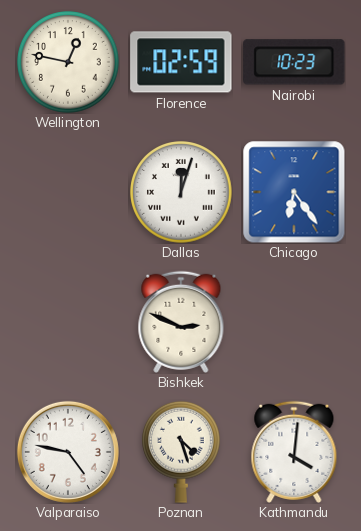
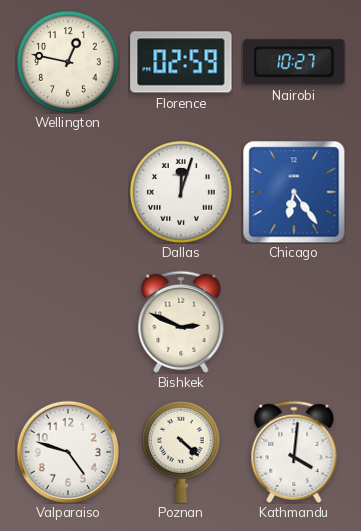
Nairobi: 10:23 -> 10:27
Valparaiso: 4:47 -> 4:48
Poznan: 4:27 -> 4:22
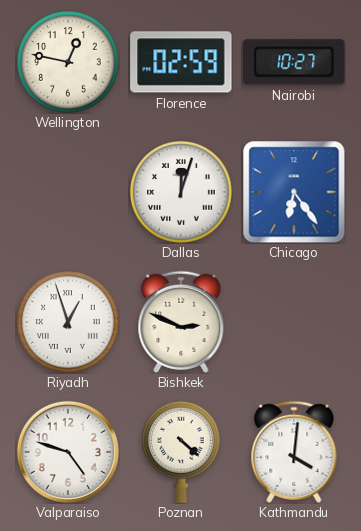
Riyadh: none -> 12:57
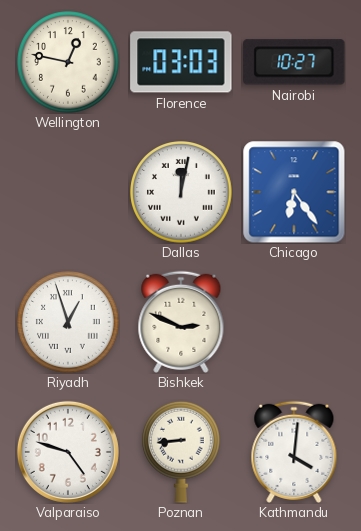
Florence: 02:59 -> 03:03
Dallas: 12:03 -> 12:02
Poznan: 4:22 -> 8:44
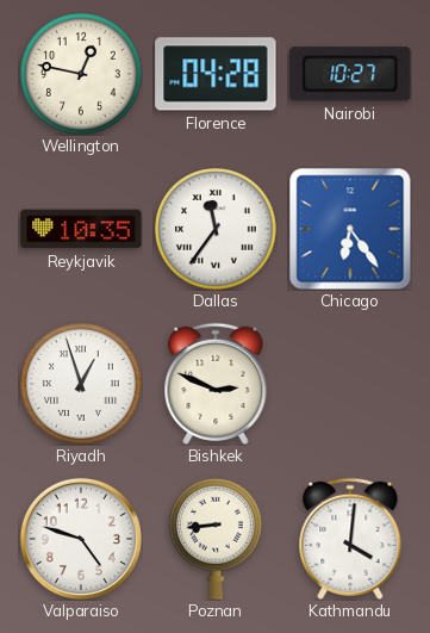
Florence: 03:03 -> 04:28
Reykjavik: none -> 10:35
Dallas: 12:02 -> 11:36
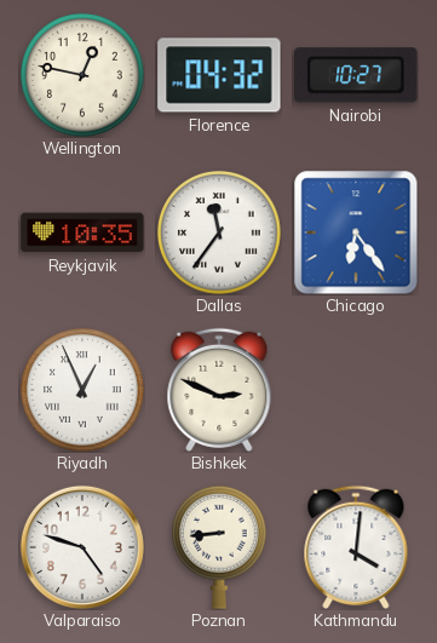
Florence: 04:28 -> 04:32
Riyadh: 12:57 -> 12:56
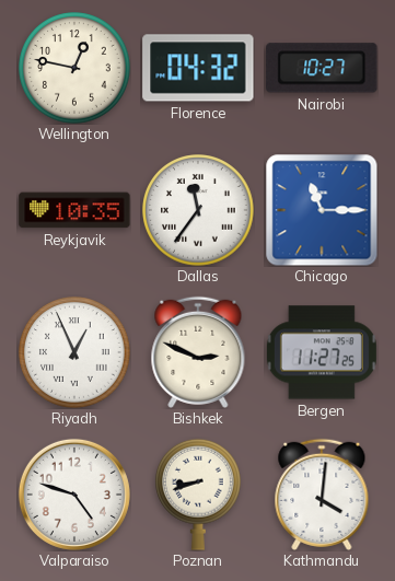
Chicago: 6:24 -> 11:15
Bergen: none -> 11:27
Poznan: 8:44 -> 8:42
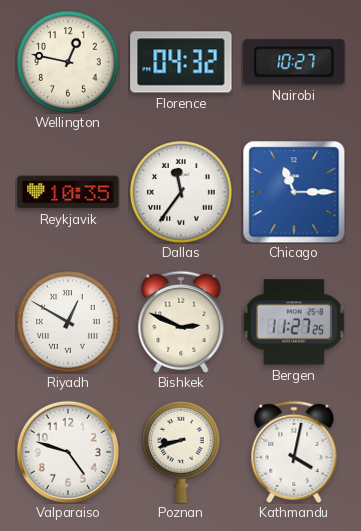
Riyadh: 12:56 -> 12:50
Kathmandu: 4:01 -> 4:02
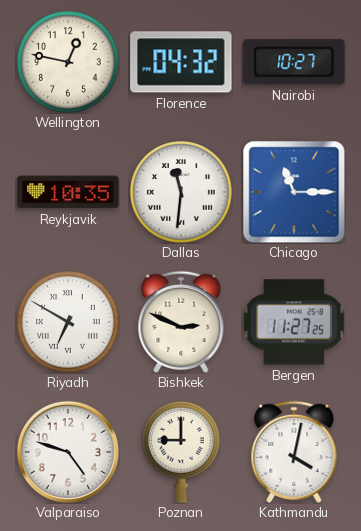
Dallas: 11:36 -> 11:31
Riyadh: 12:50 -> 6:50
Poznan: 8:42 -> 9:00
